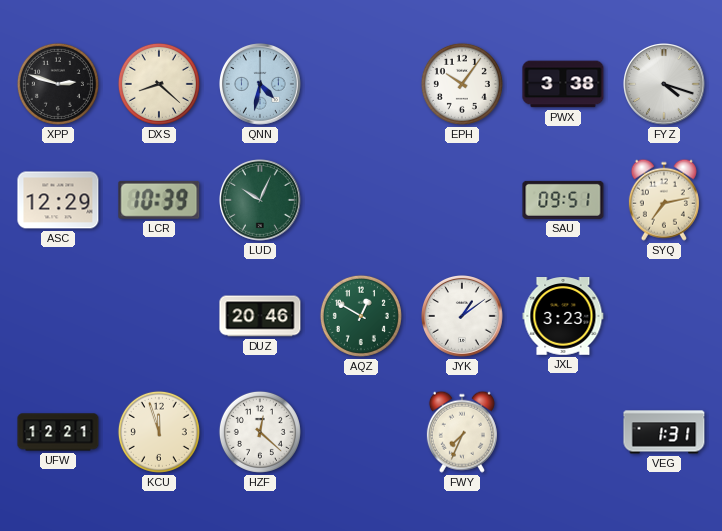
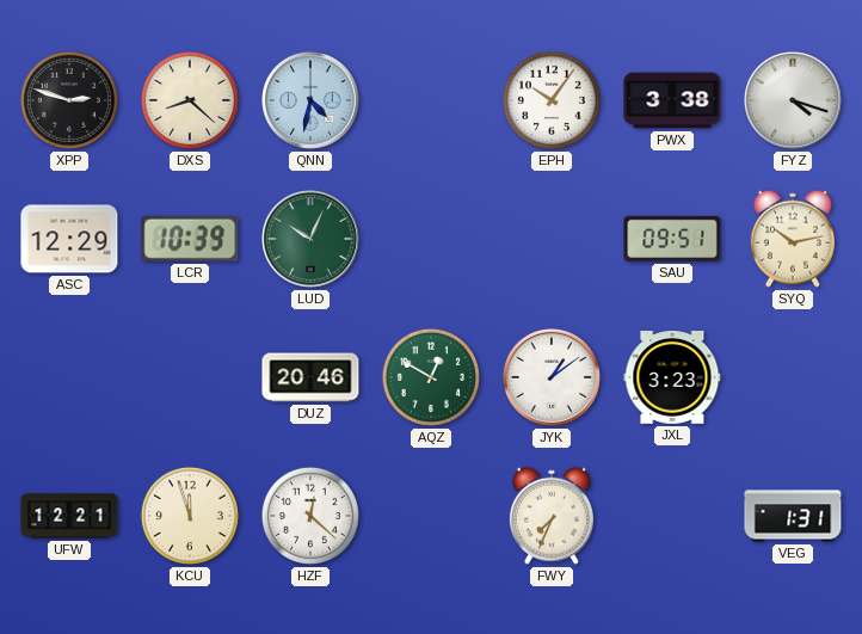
SYQ: 7:13 -> 10:13
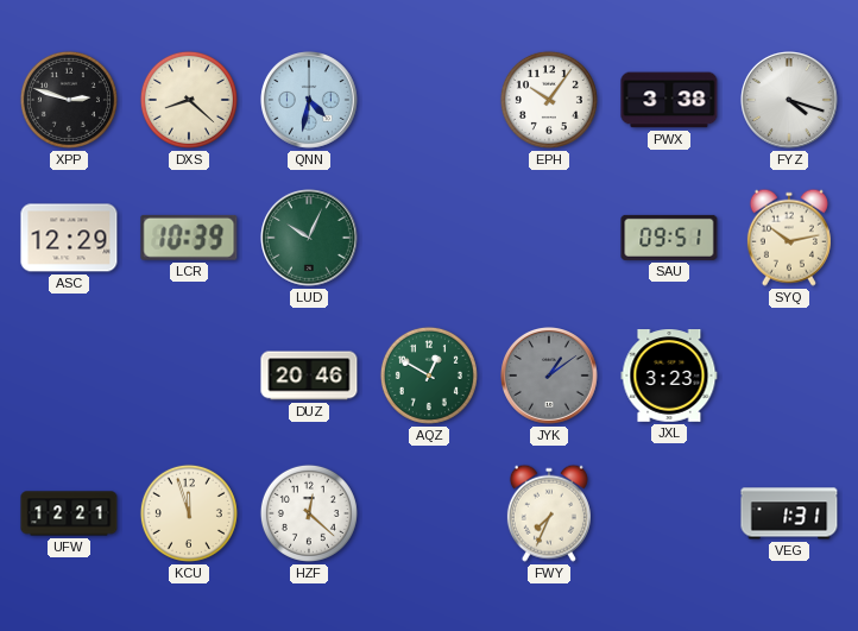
JYK dial: white -> grey
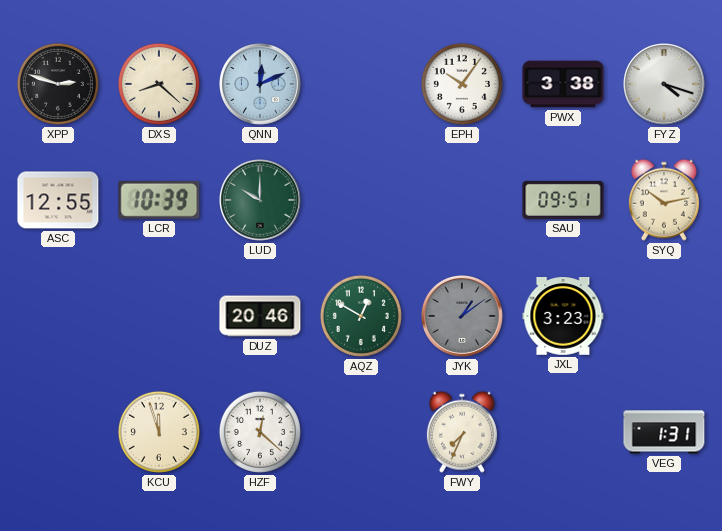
QNN: 4:32 -> 12:11
ASC: 12:29 -> 12:55
LUD: 10:04 -> 10:00
UFW: 12:21 -> none
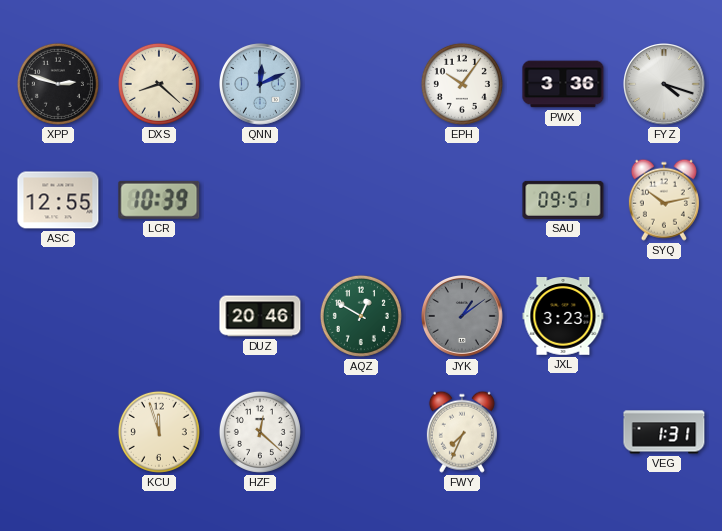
PWX: 3:38 -> 3:36
LUD: 10:00 -> none
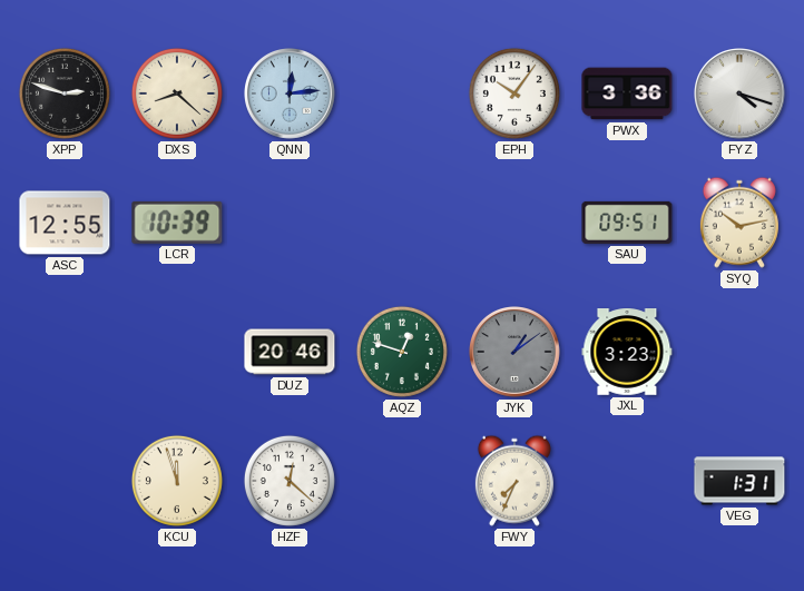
QNN: 12:11 -> 12:14
AQZ: 12:50 -> 12:48
